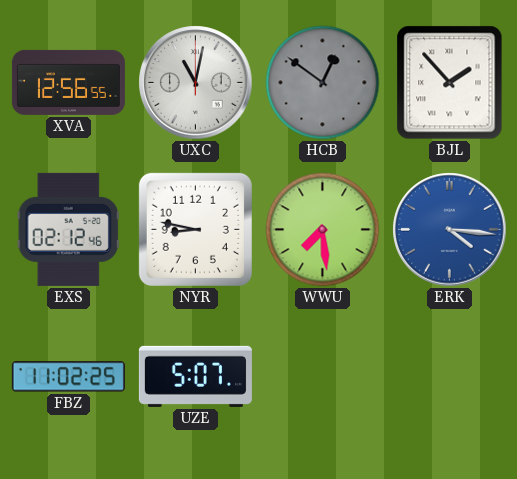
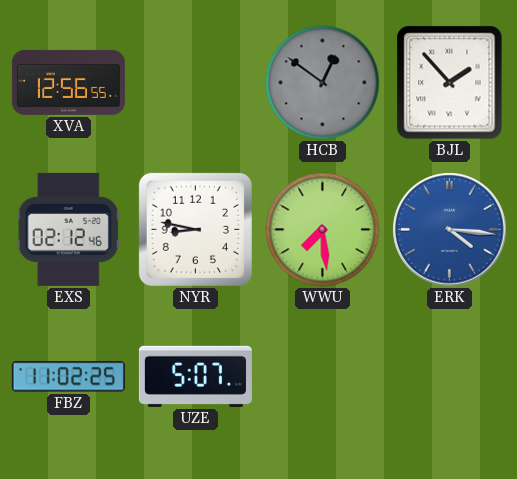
UXC: 11:02 -> none
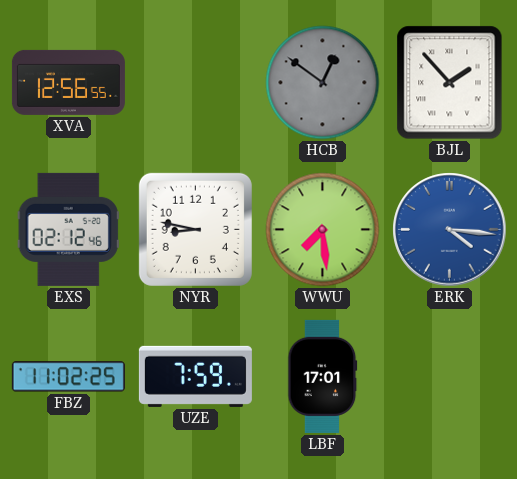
UZE: 5:07 -> 7:59
LBF: none -> 17:01
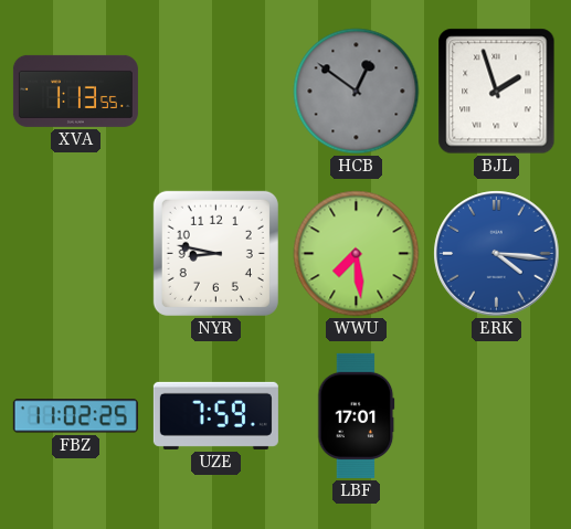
XVA: 12:56 -> 1:13
BJL: 1:53 -> 1:57
EXS: 02:12 -> none
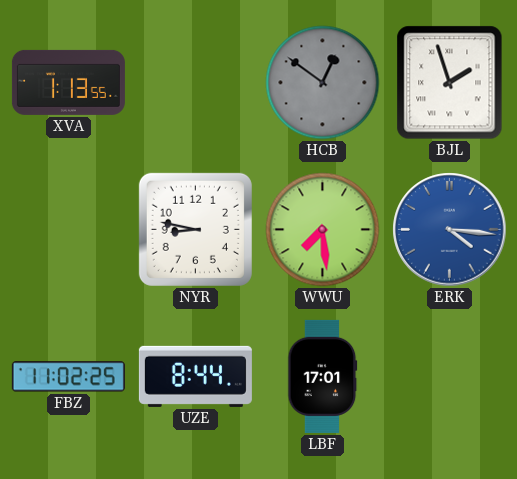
UZE: 7:59 -> 8:44
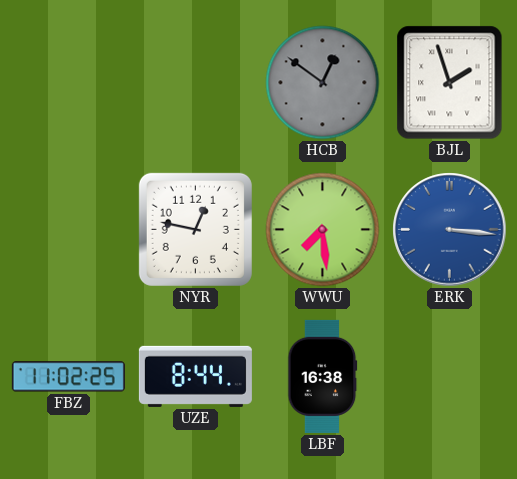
XVA: 1:13 -> none
NYR: 8:47 -> 12:47
ERK: 4:16 -> 3:16
LBF: 17:01 -> 16:38
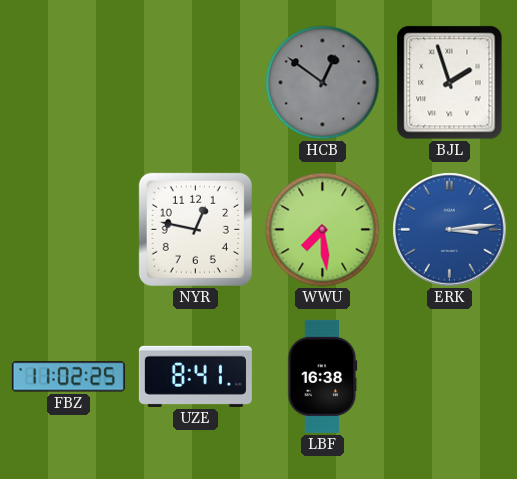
ERK: 3:16 -> 3:14
UZE: 8:44 -> 8:41
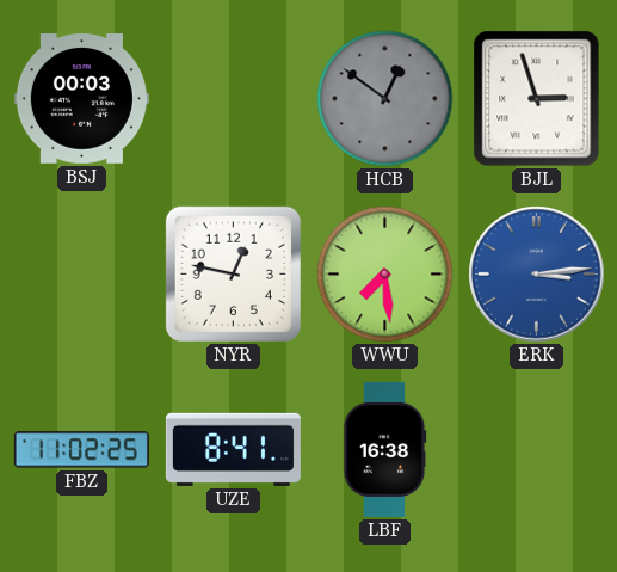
BSJ: none -> 00:03
BJL: 1:57 -> 2:57
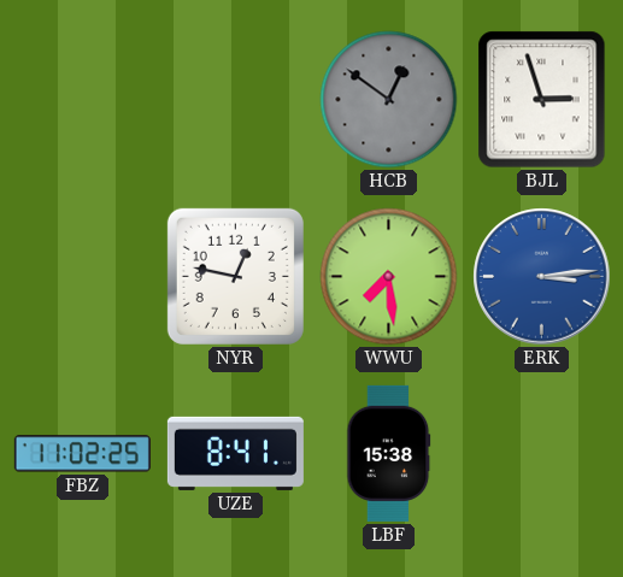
BSJ: 00:03 -> none
LBF: 16:38 -> 15:38
